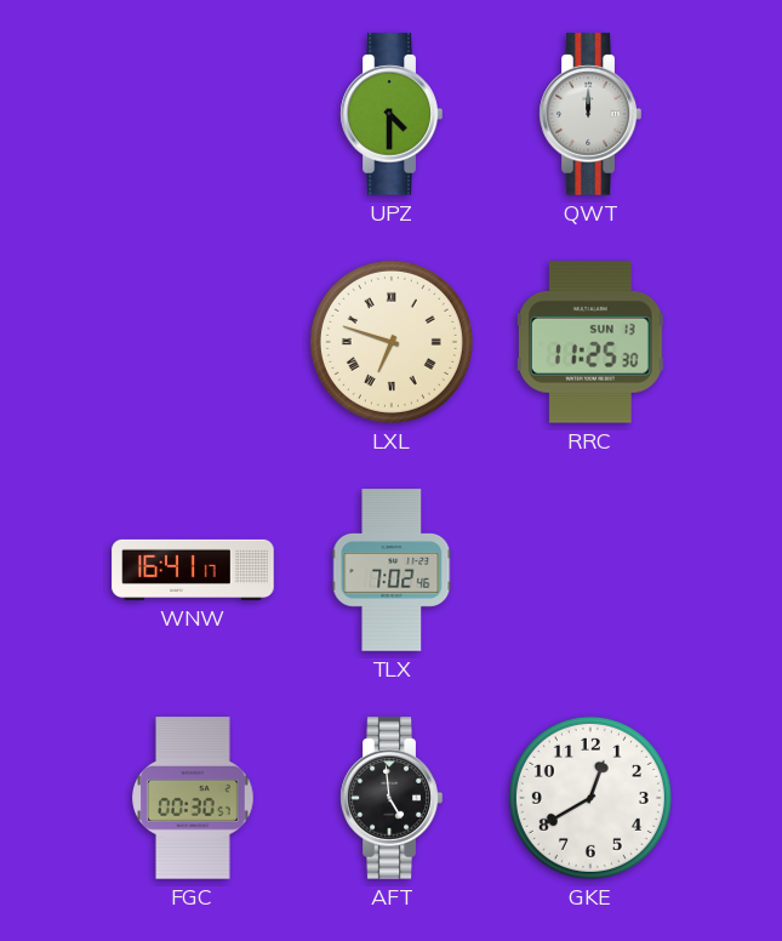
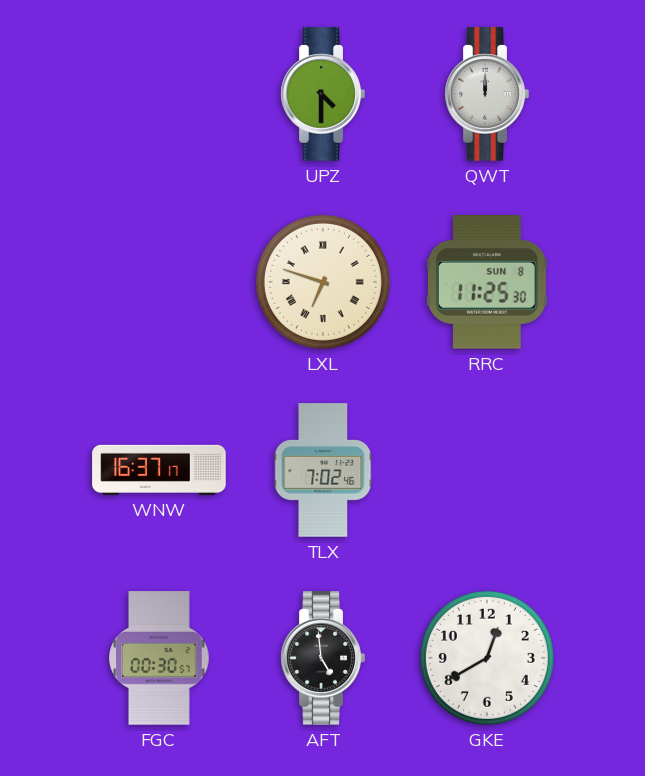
RRC date: SUN 13 -> SUN 8
WNW: 16:41 -> 16:37
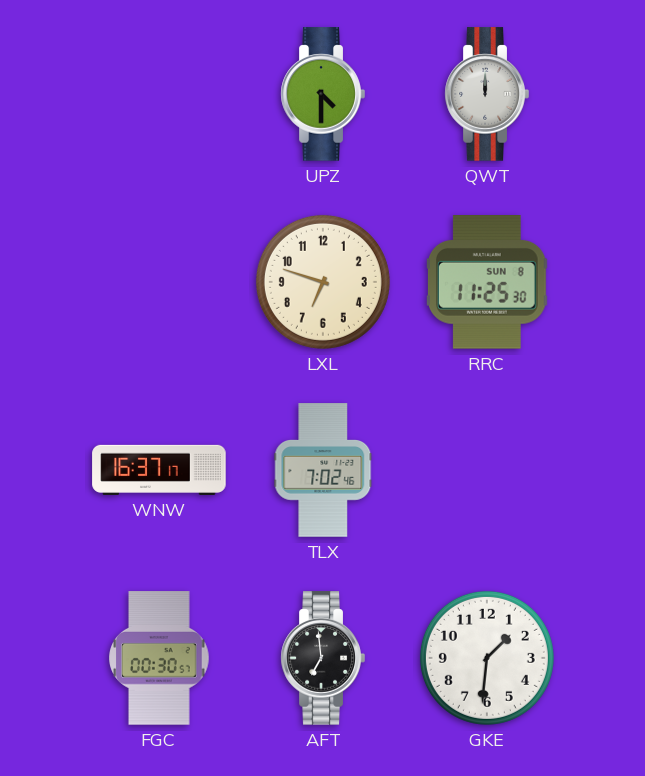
LXL numerals: Roman -> Arabic
AFT: 4:59 -> 6:59
GKE: 12:40 -> 1:31
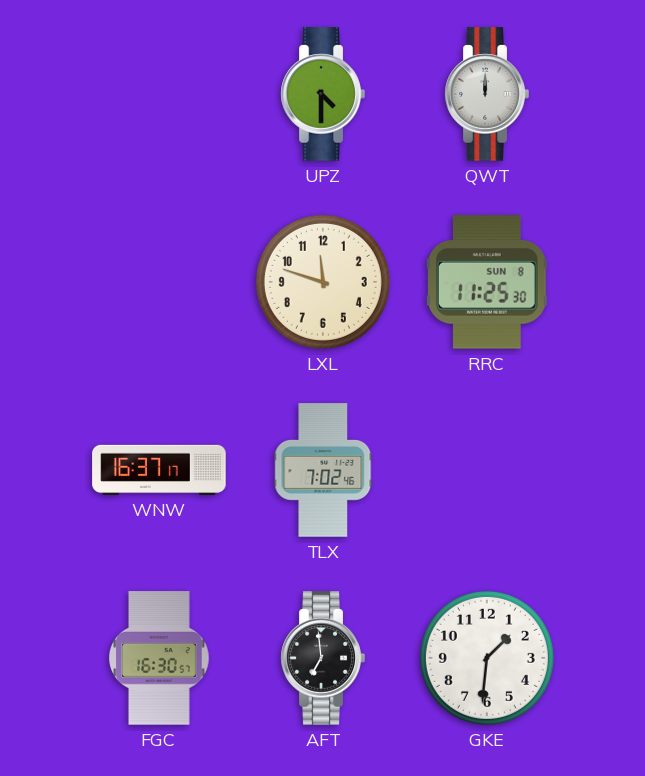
LXL: 6:48 -> 11:48
FGC: 00:30 -> 16:30
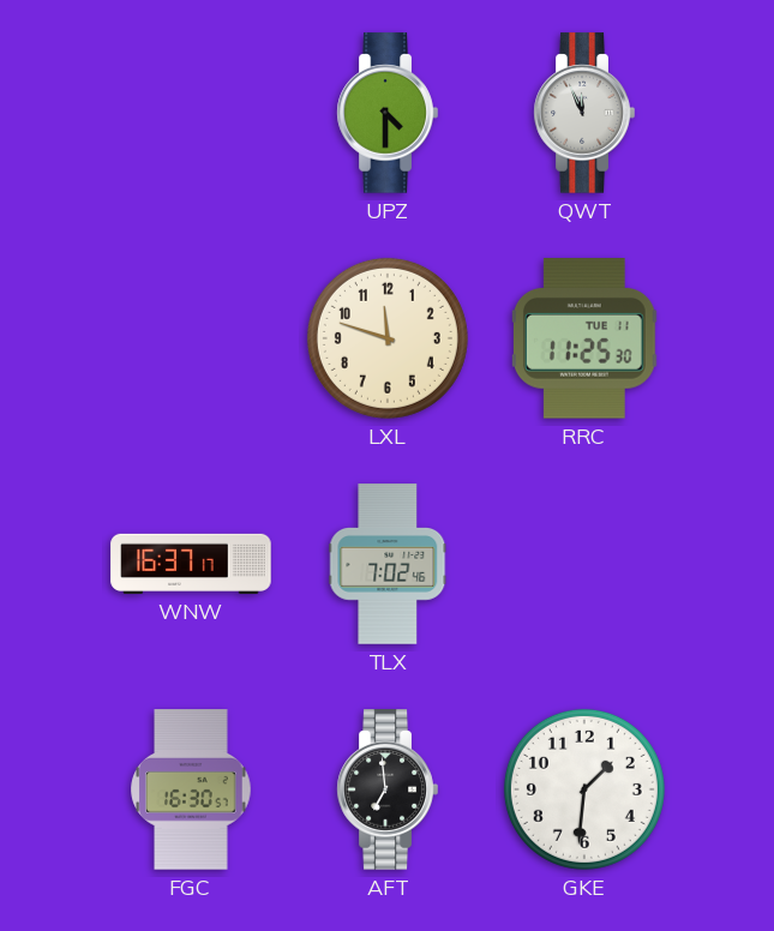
QWT: 12:00 -> 11:56
RRC date: SUN 8 -> TUE 11
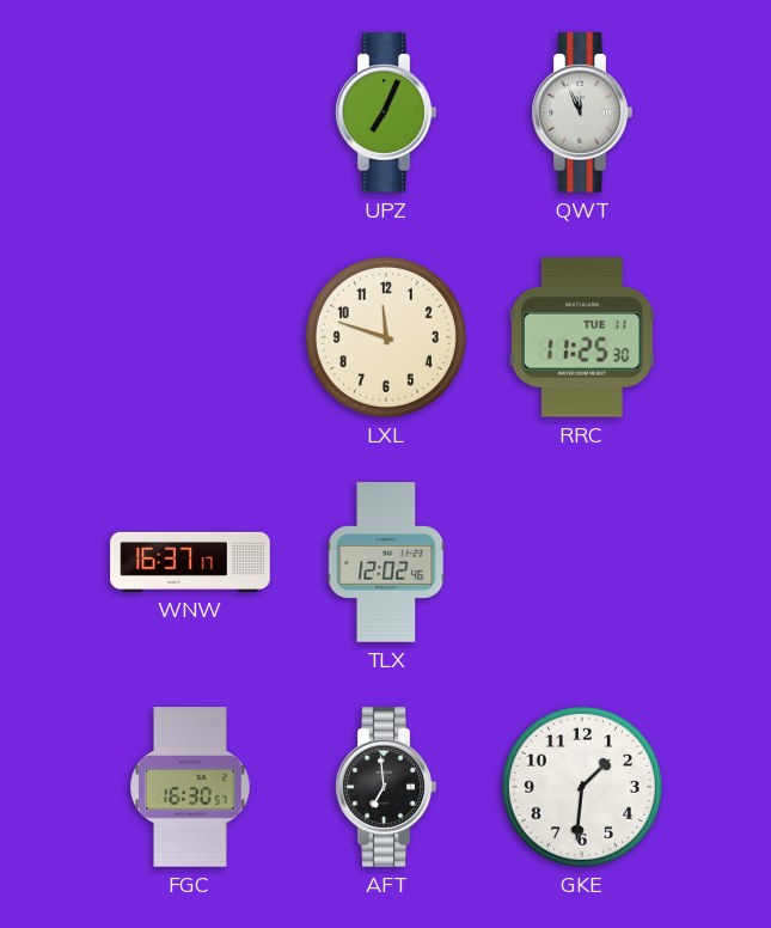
UPZ: 4:30 -> 7:04
TLX: 7:02 -> 12:02
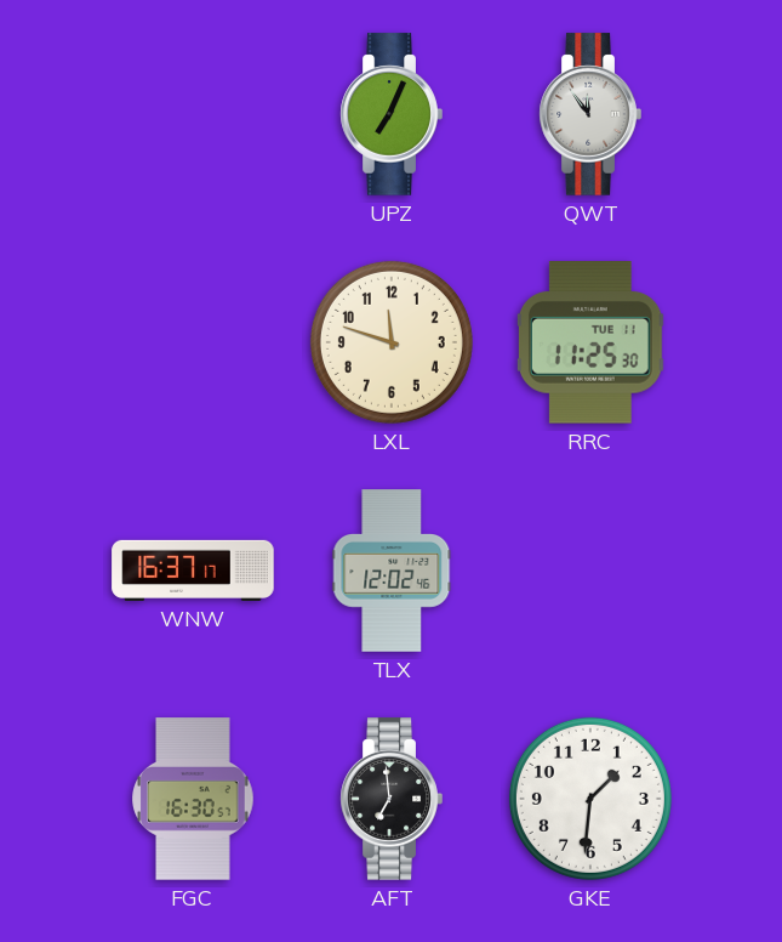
QWT: 11:56 -> 11:54
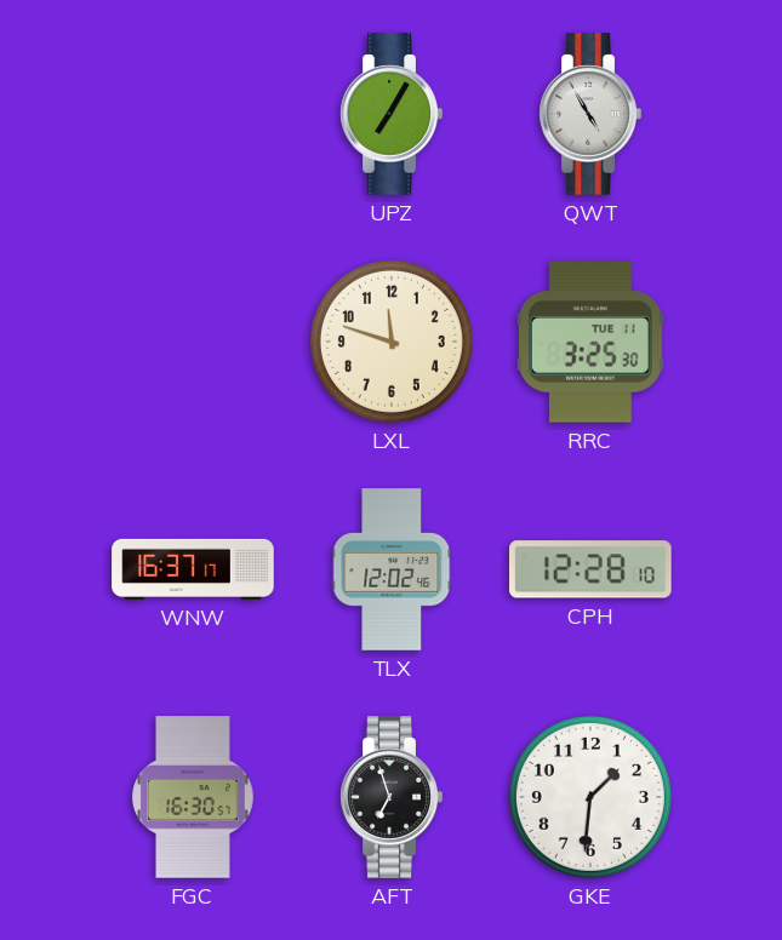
UPZ: 7:04 -> 7:05
QWT: 11:54 -> 4:55
RRC: 11:25 -> 3:25
CPH: none -> 12:28
AFT: 6:59 -> 6:57
